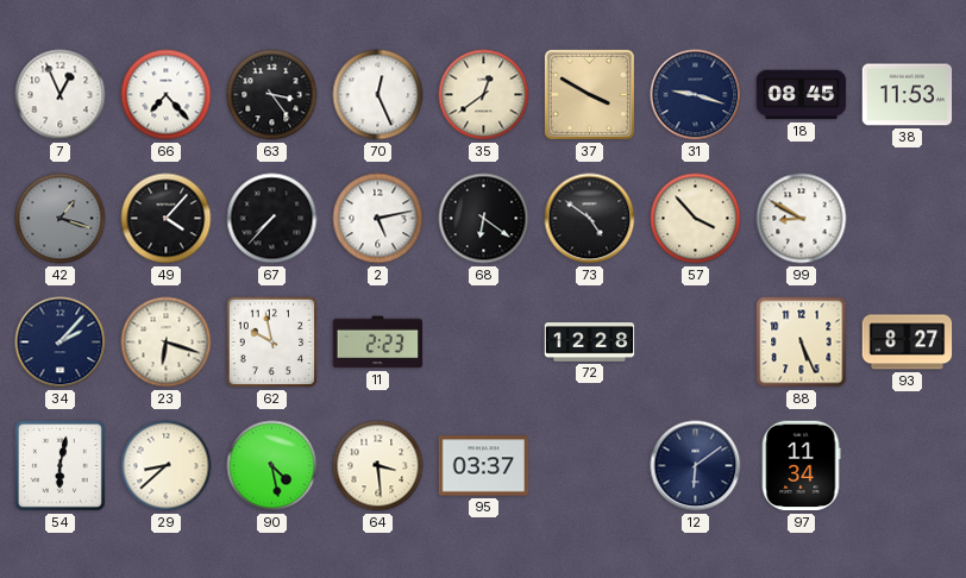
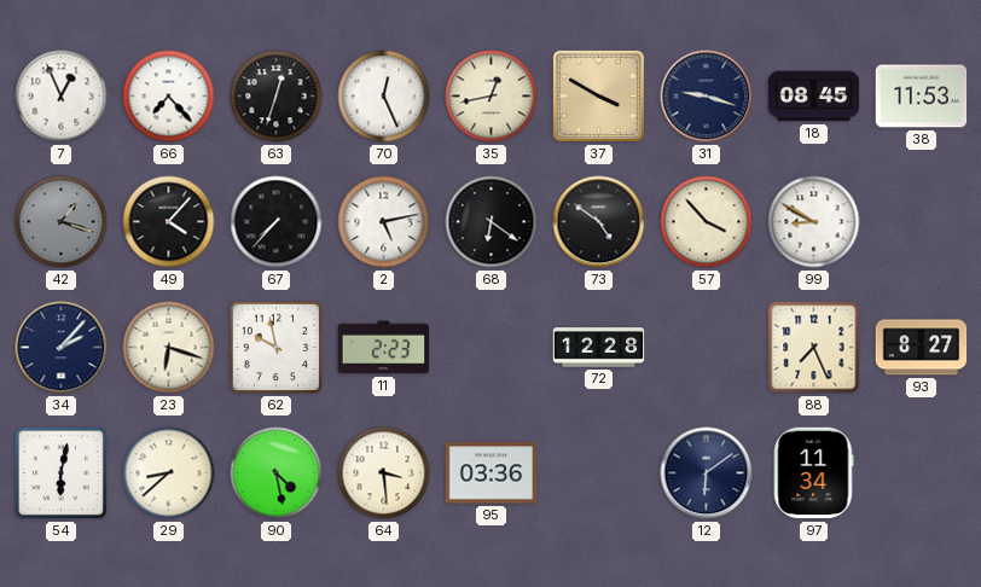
63: 3:24 -> 12:33
35: 12:39 -> 12:43
88: 5:26 -> 7:26
95: 03:37 -> 03:36
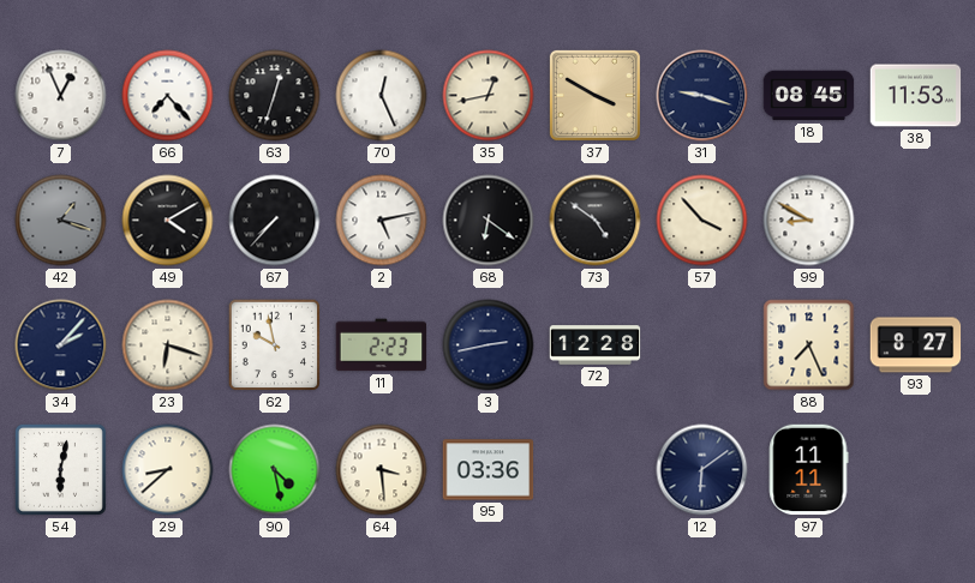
49: 4:07 -> 4:10
3: none -> 2:43
97: 11:34 -> 11:11
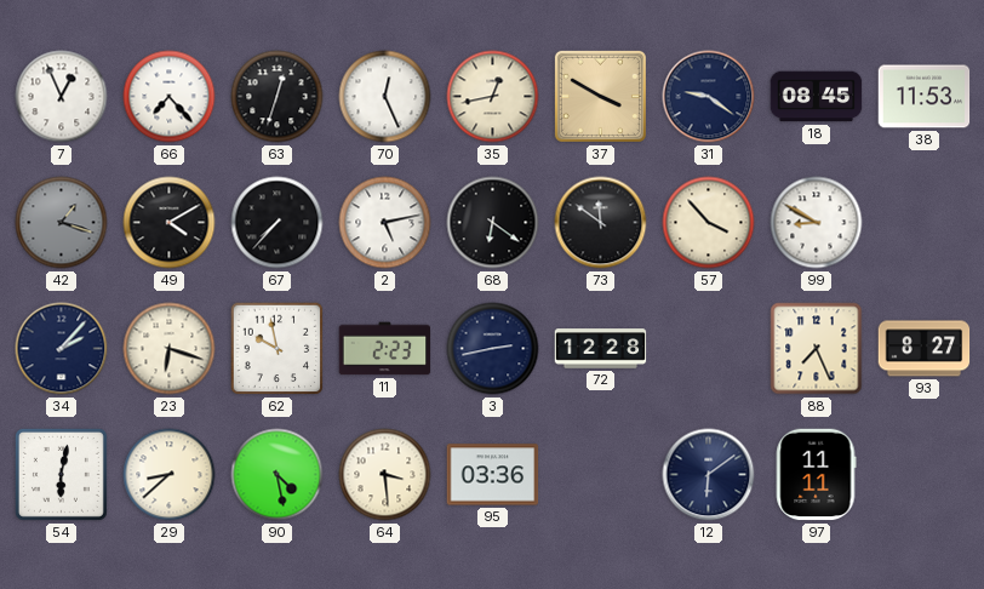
31: 9:18 -> 9:21
73: 4:51 -> 11:51
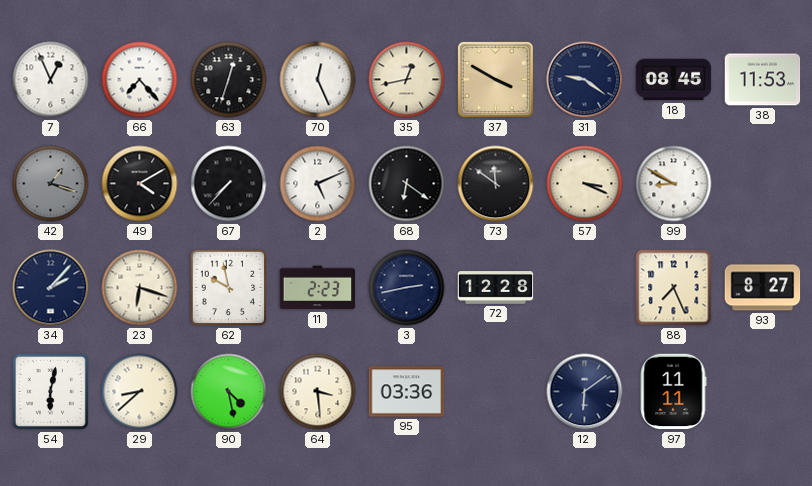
2: 5:13 -> 5:11
57: 3:53 -> 3:19
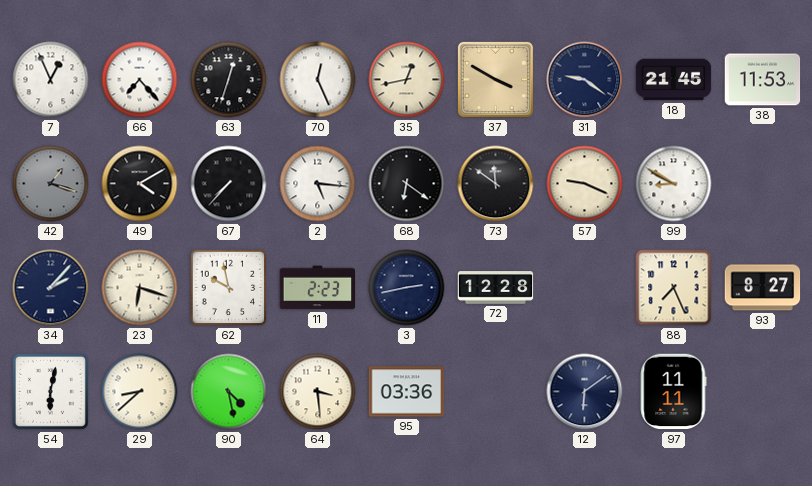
18: 08:45 -> 21:45
2: 5:11 -> 5:16
57: 3:19 -> 9:19
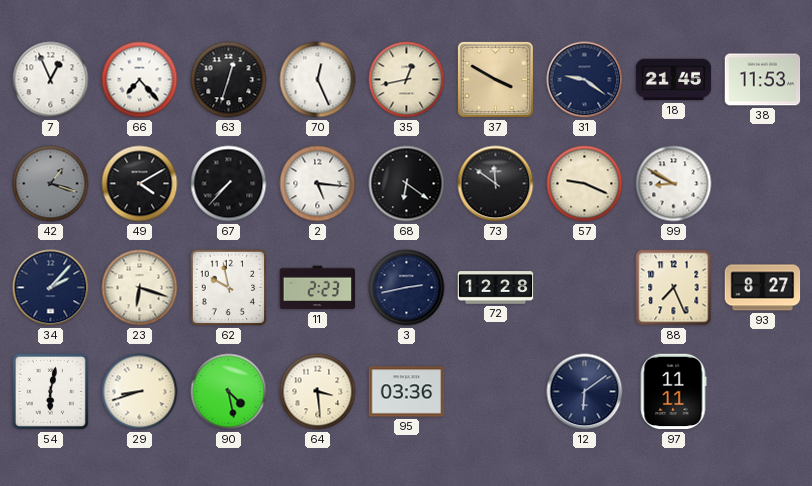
29: 8:38 -> 8:42
